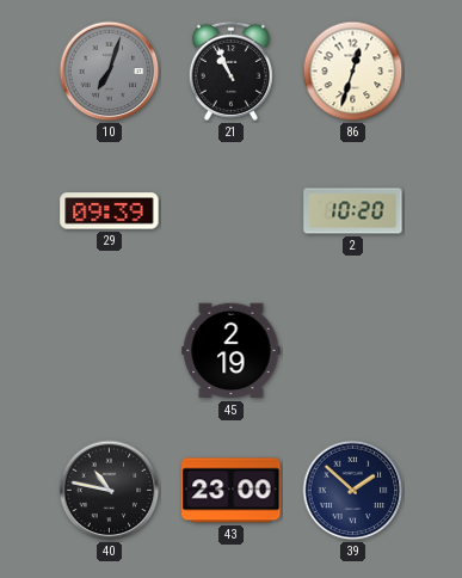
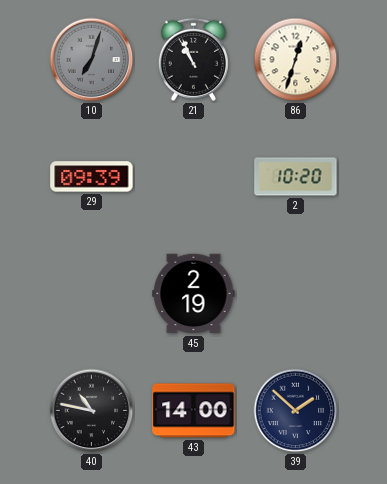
43: 23:00 -> 14:00
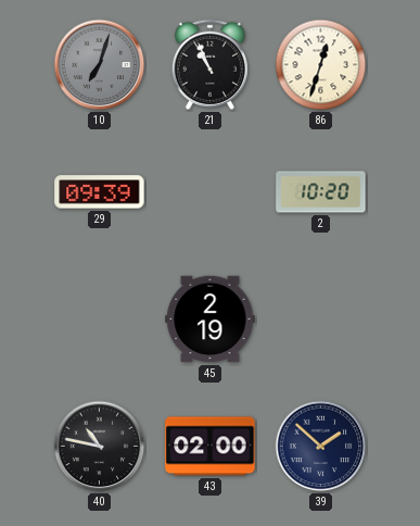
43: 14:00 -> 02:00
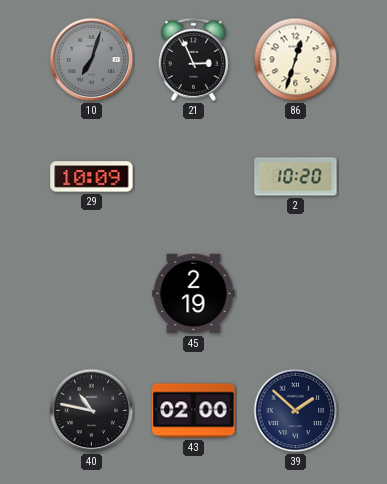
21: 10:56 -> 2:56
29: 09:39 -> 10:09
